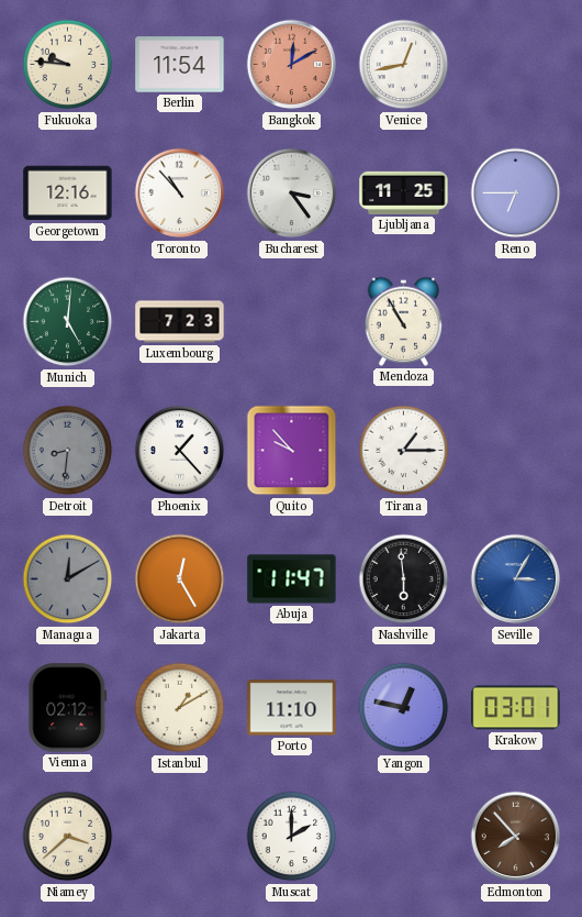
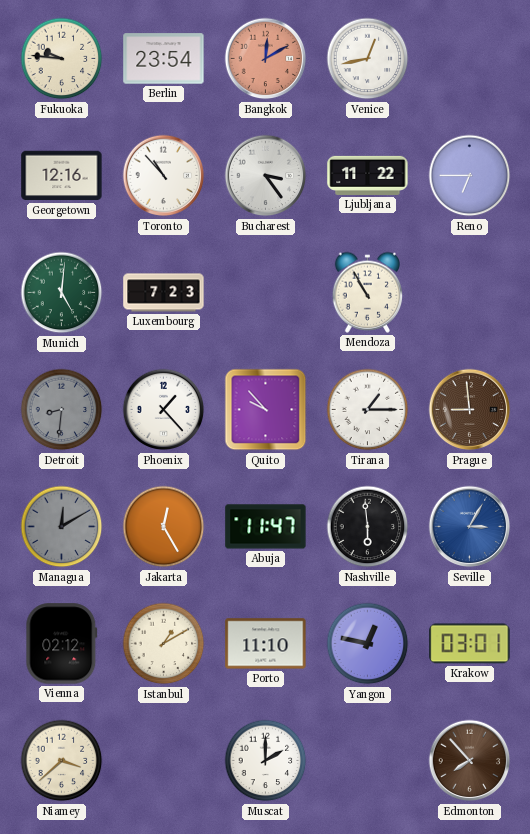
Berlin: 11:54 -> 23:54
Ljubljana: 11:25 -> 11:22
Prague: none -> 8:59
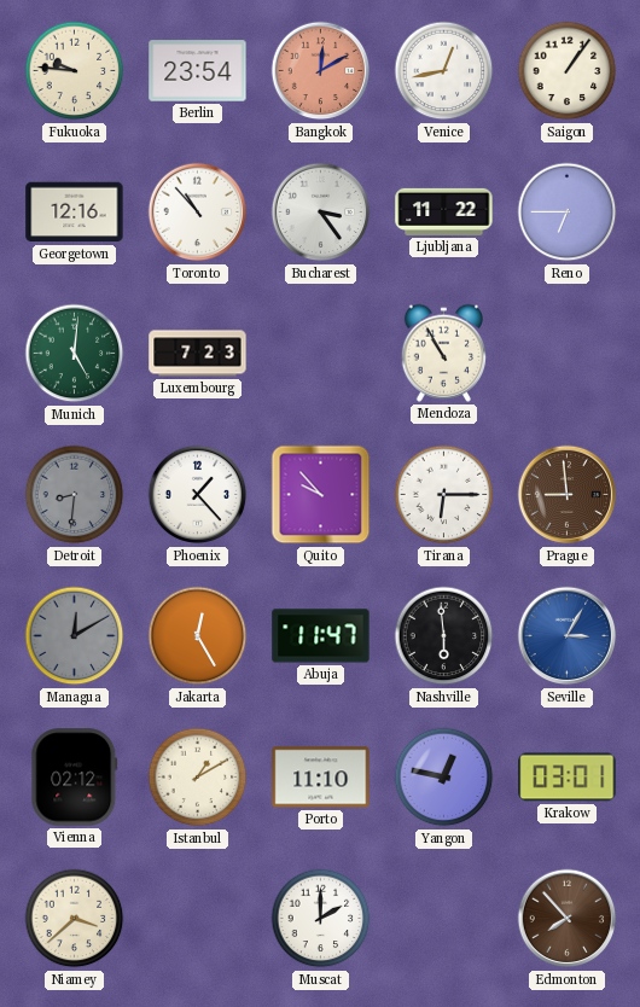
Saigon: none -> 1:06
Tirana: 1:15 -> 6:15
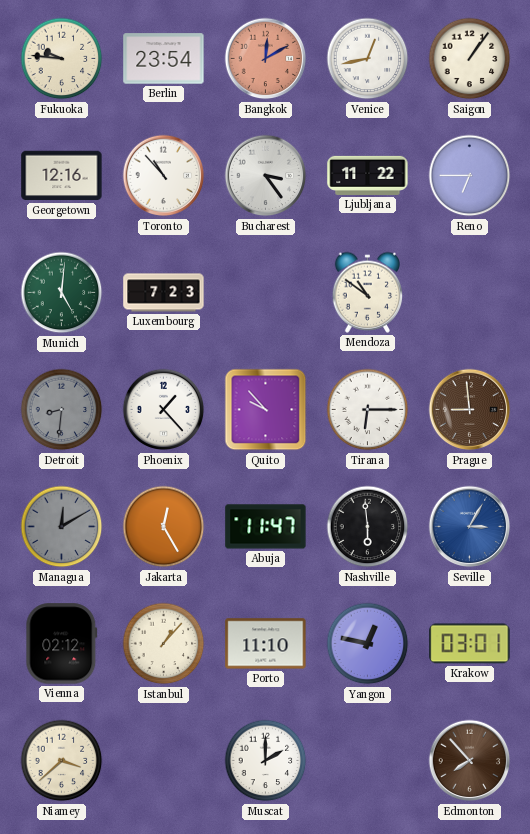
Mendoza: 10:55 -> 10:51
Istanbul: 1:10 -> 1:07
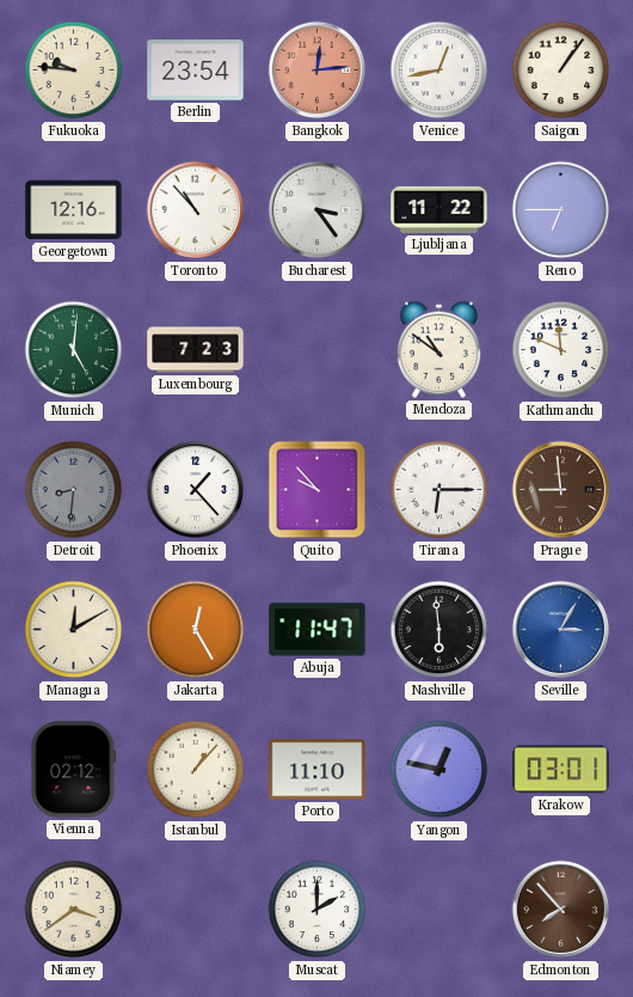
Bangkok: 12:10 -> 12:14
Kathmandu: none -> 11:49
Managua dial: grey -> cream
Niamey: 3:38 -> 3:39
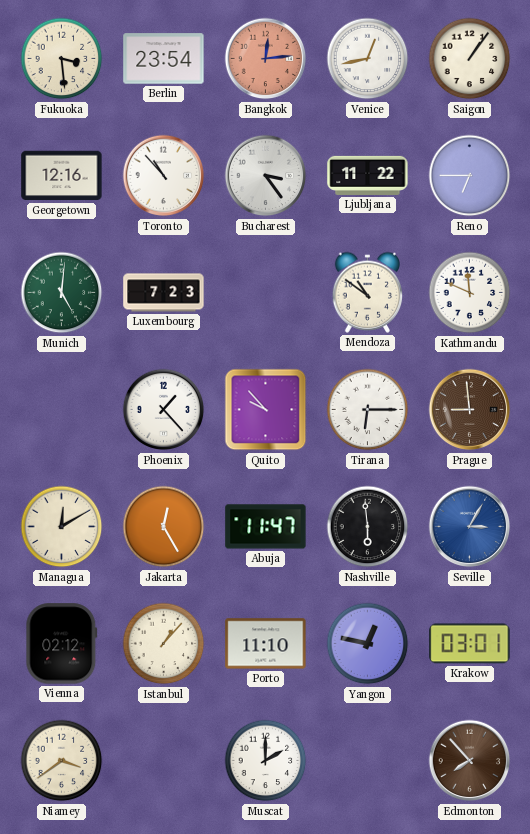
Fukuoka: 9:46 -> 3:29
Detroit: 8:31 -> none
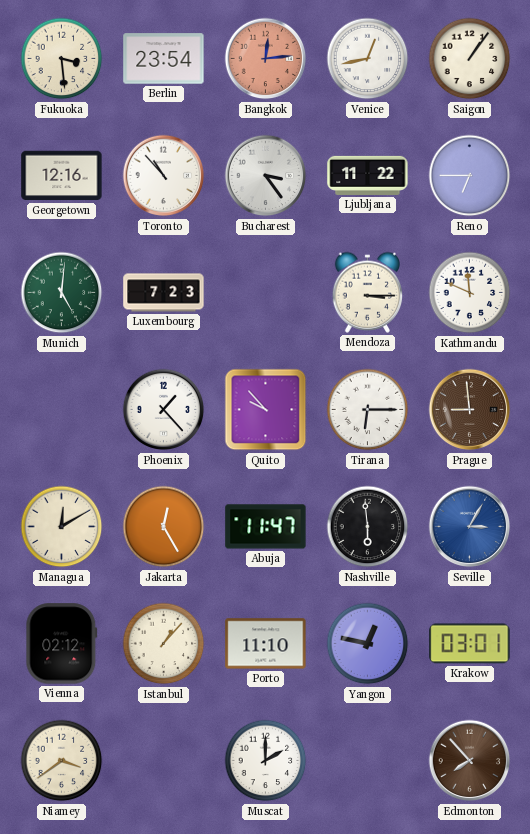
Mendoza: 10:51 -> 3:15
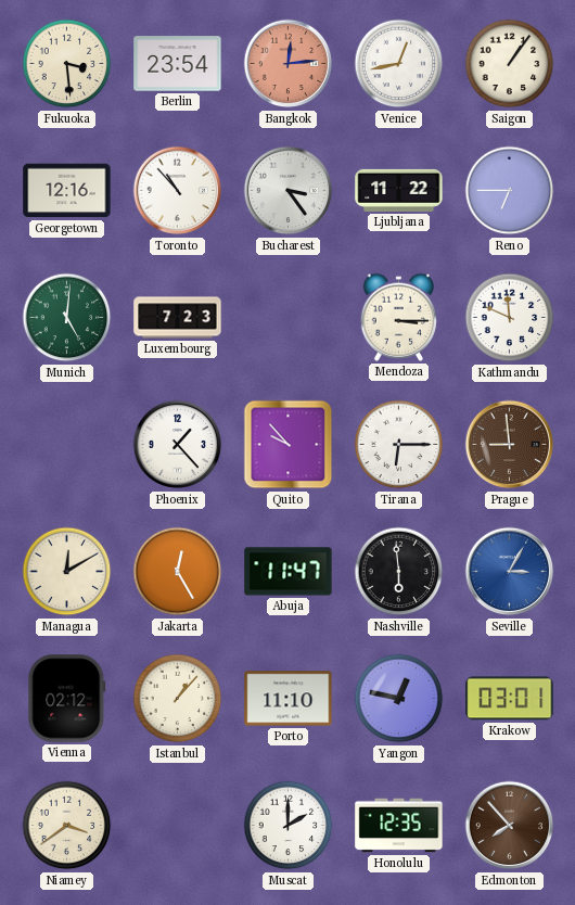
Honolulu: none -> 12:35
